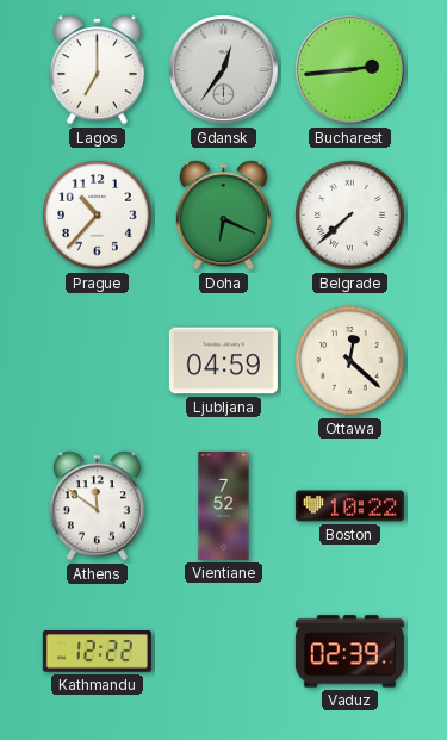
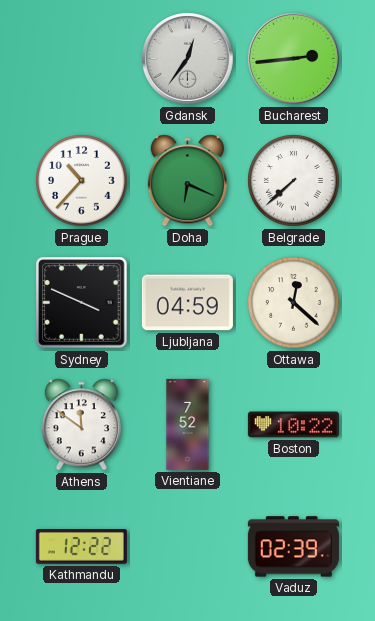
Lagos: 7:00 -> none
Sydney: none -> 3:49
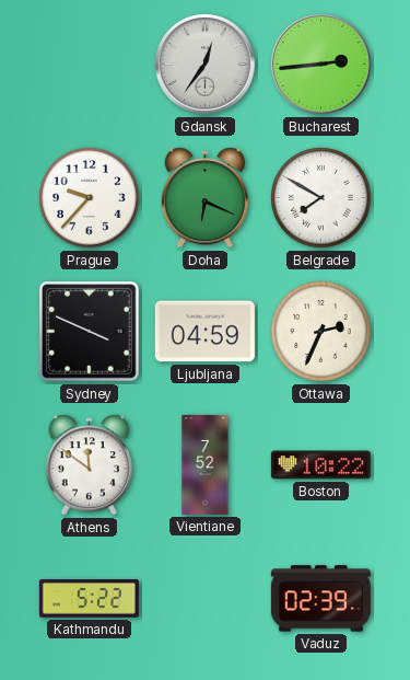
Prague: 10:37 -> 9:37
Belgrade: 7:38 -> 7:50
Ottawa: 12:22 -> 2:34
Kathmandu: 12:22 -> 5:22
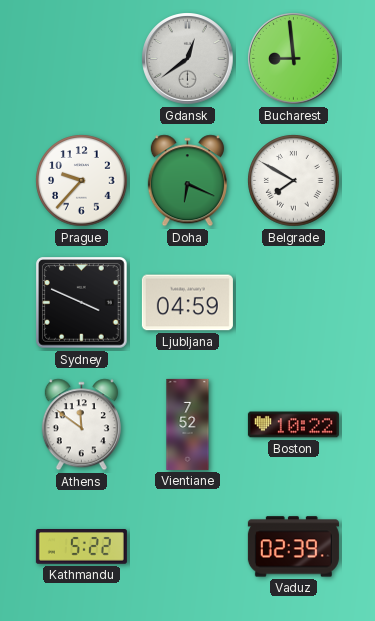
Gdansk: 12:36 -> 12:39
Bucharest: 2:44 -> 8:59
Ottawa: 2:34 -> none
